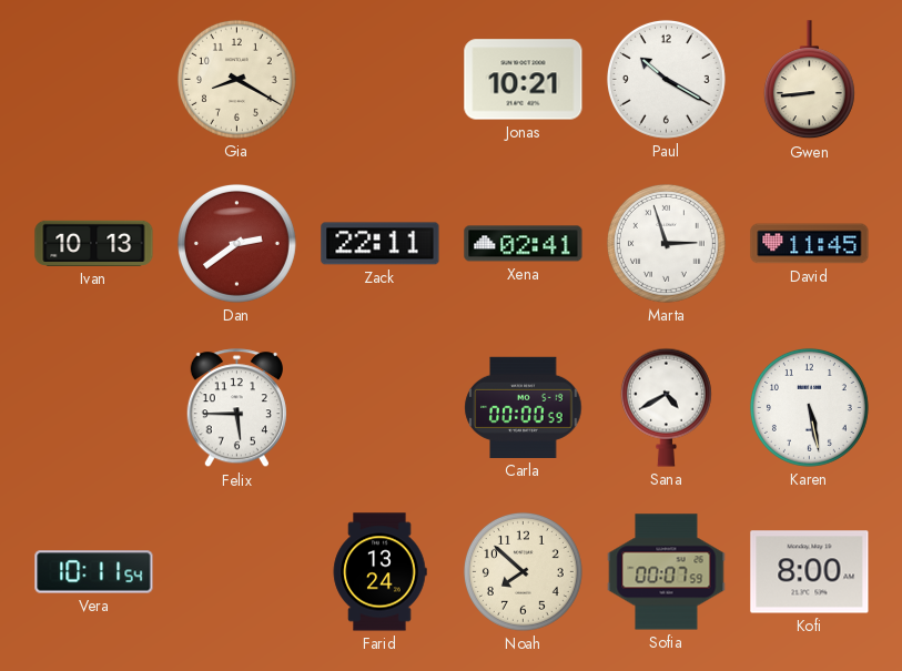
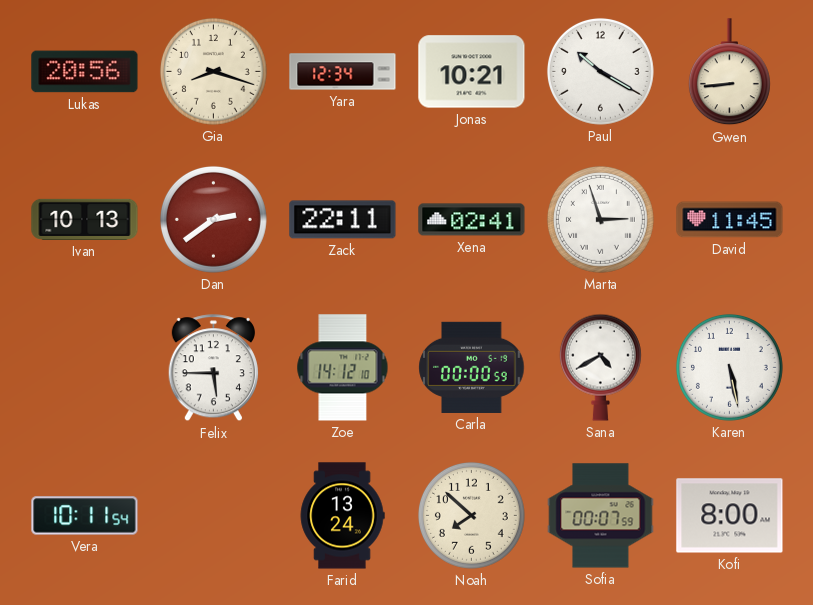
Lukas: none -> 20:56
Gia: 8:20 -> 8:18
Yara: none -> 12:34
Zoe: none -> 14:12
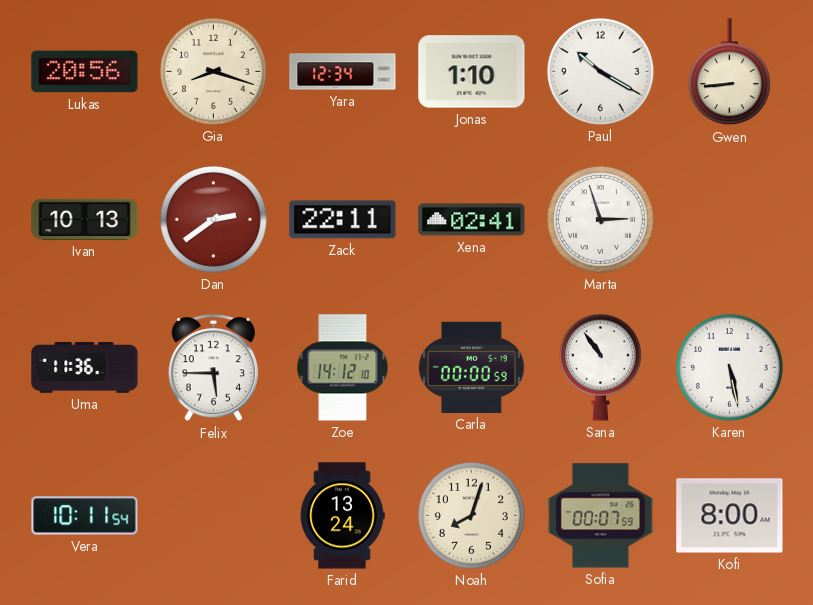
Jonas: 10:21 -> 1:10
David: 11:45 -> none
Uma: none -> 11:36
Sana: 4:40 -> 10:54
Noah: 7:52 -> 8:03
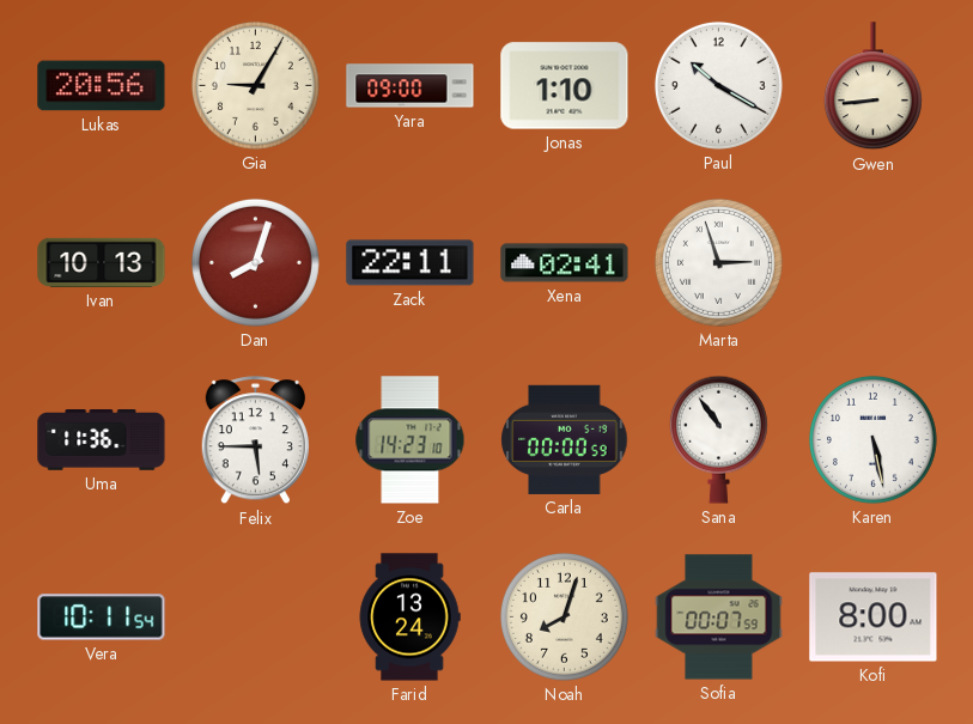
Gia: 8:18 -> 9:05
Yara: 12:34 -> 09:00
Dan: 2:39 -> 8:03
Zoe: 14:12 -> 14:23
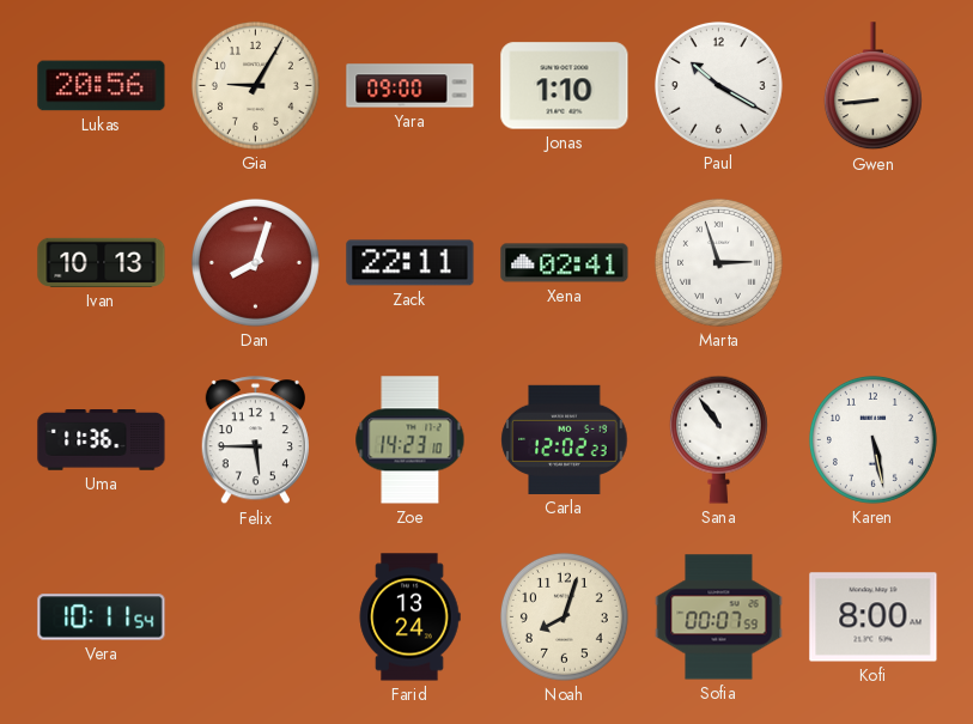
Carla: 00:00 -> 12:02
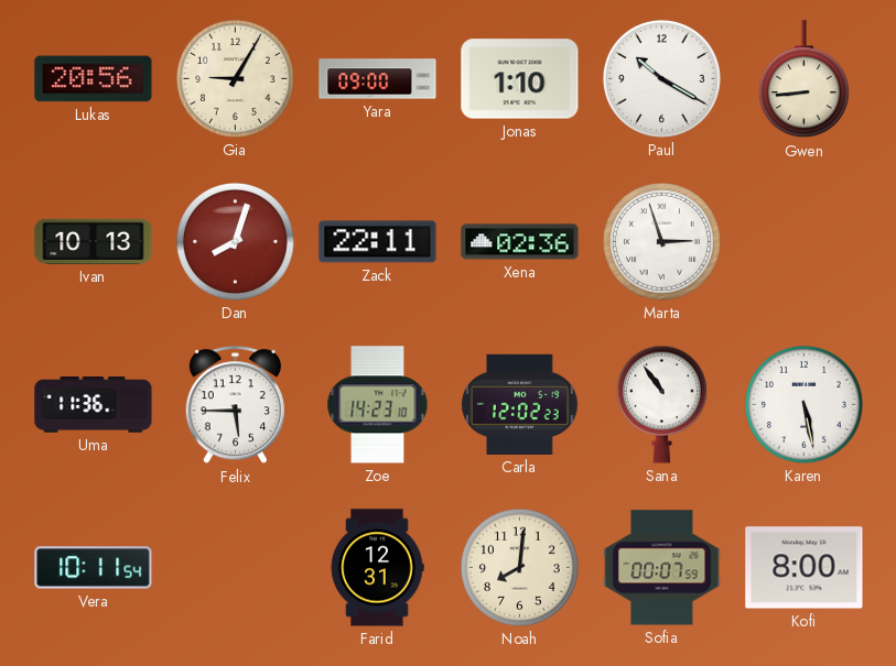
Xena: 02:41 -> 02:36
Farid: 13:24 -> 12:31
Noah: 8:03 -> 8:01
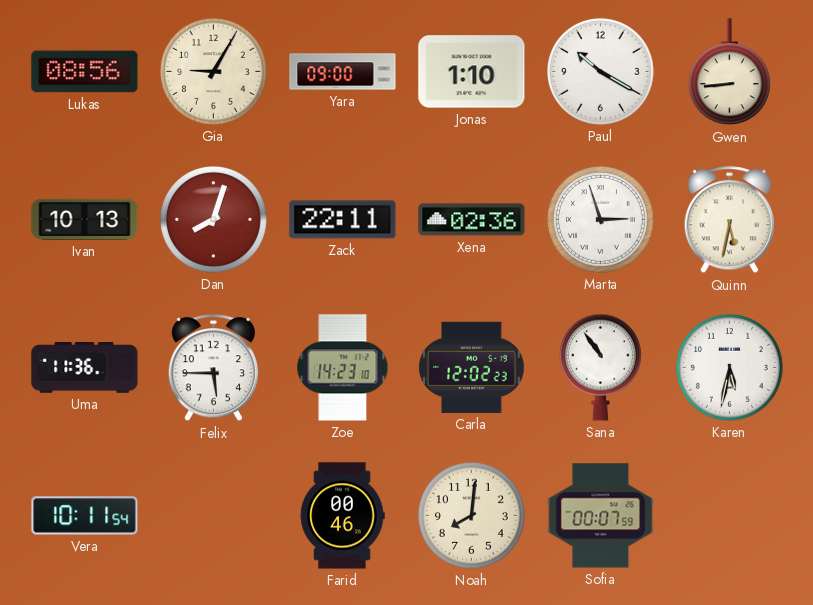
Lukas: 20:56 -> 08:56
Quinn: none -> 5:32
Karen: 5:28 -> 5:32
Farid: 12:31 -> 00:46
Kofi: 8:00 -> none
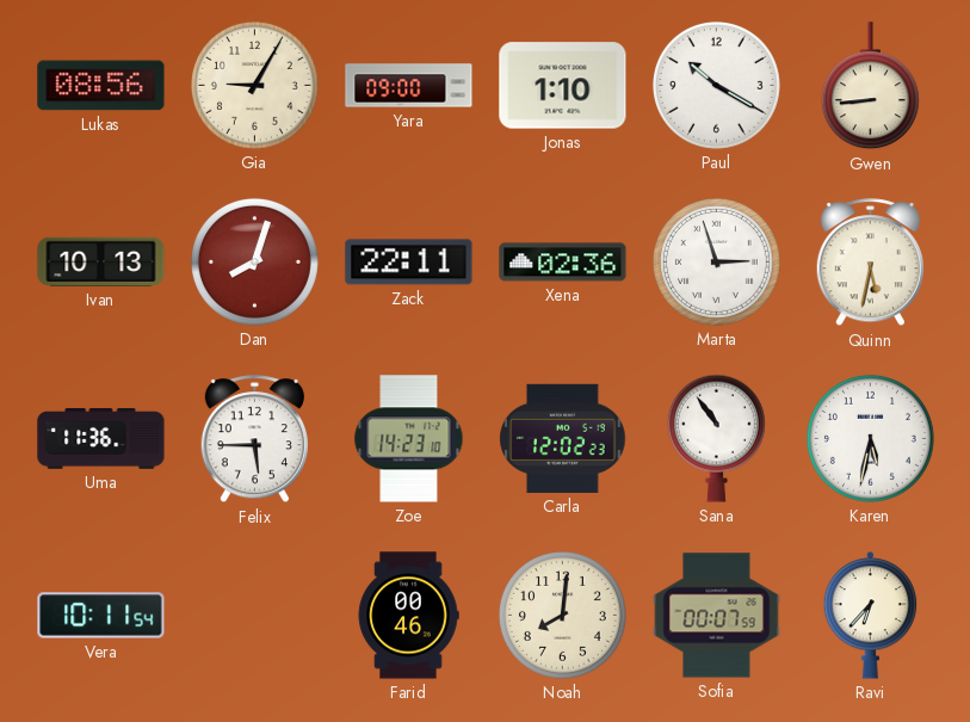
Ravi: none -> 6:37
